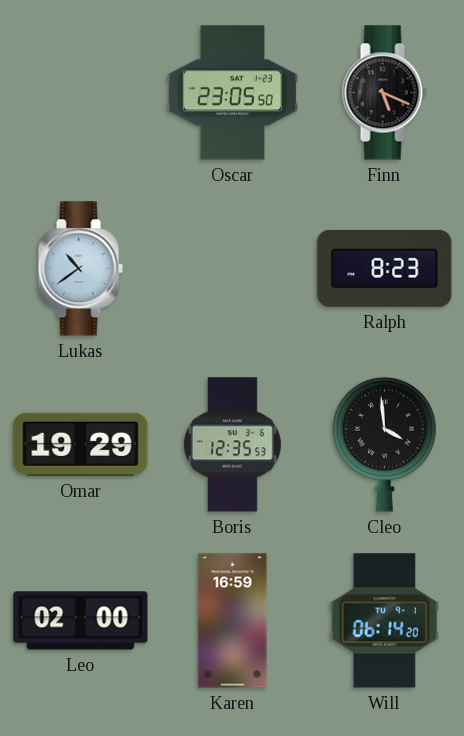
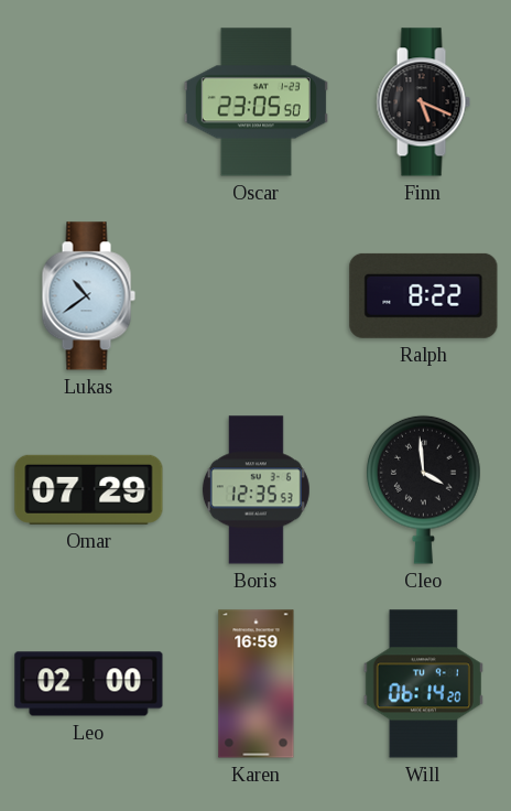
Ralph: 8:23 -> 8:22
Omar: 19:29 -> 07:29
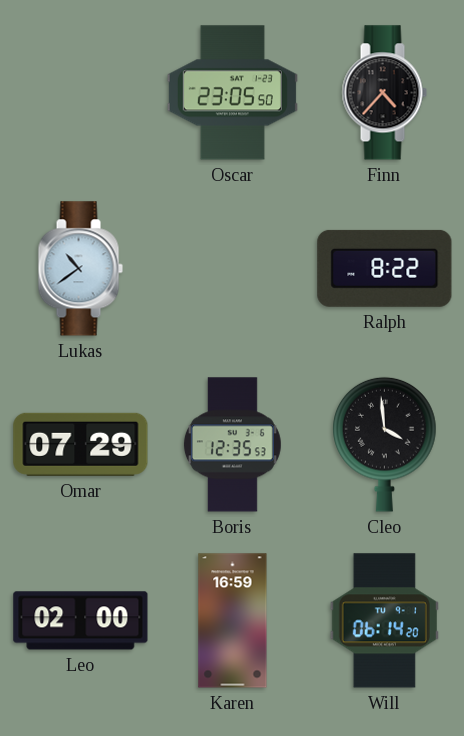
Finn: 5:19 -> 4:37
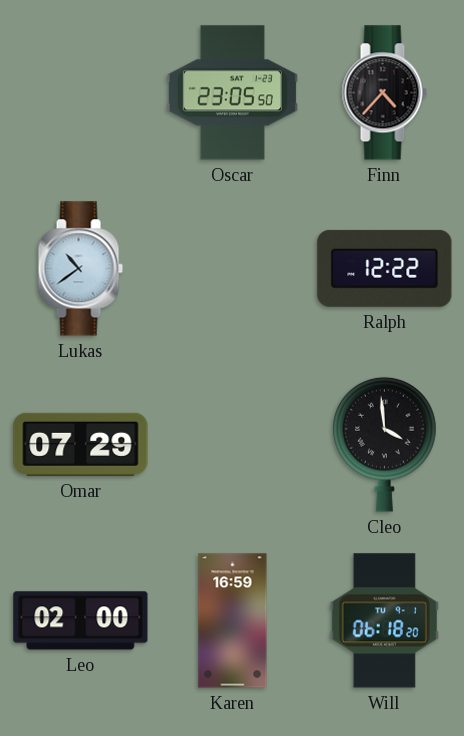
Ralph: 8:22 -> 12:22
Boris: 12:35 -> none
Will: 06:14 -> 06:18
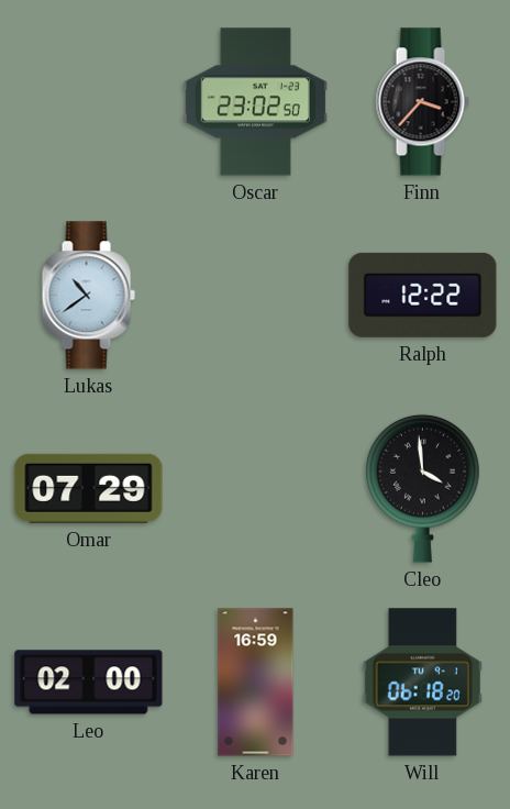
Oscar: 23:05 -> 23:02
Finn: 4:37 -> 3:37
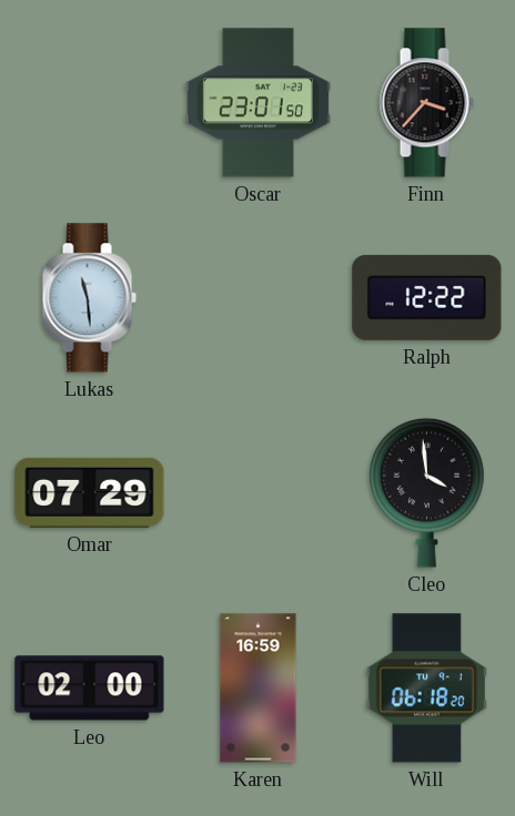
Oscar: 23:02 -> 23:01
Lukas: 10:39 -> 11:29
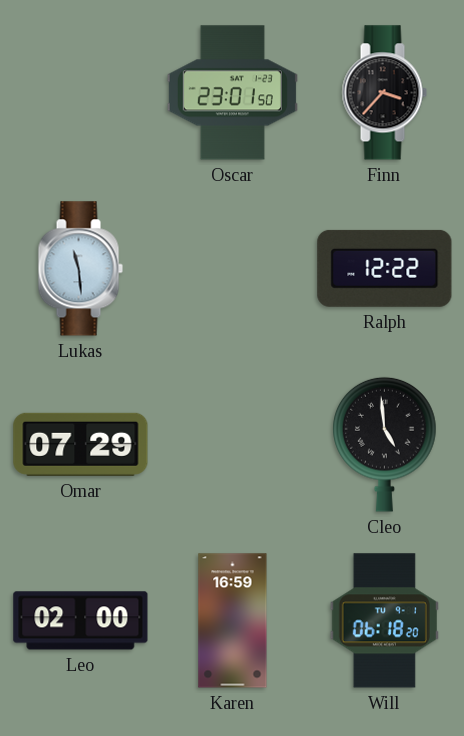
Cleo: 3:59 -> 4:59
